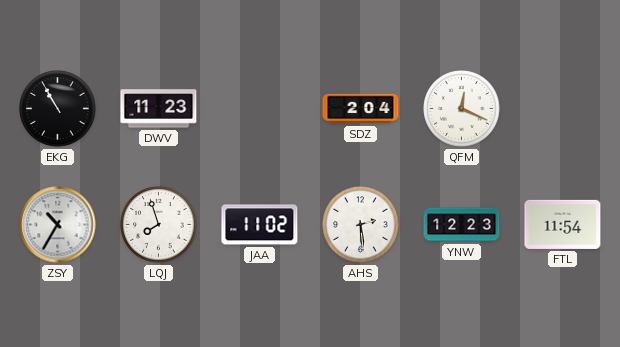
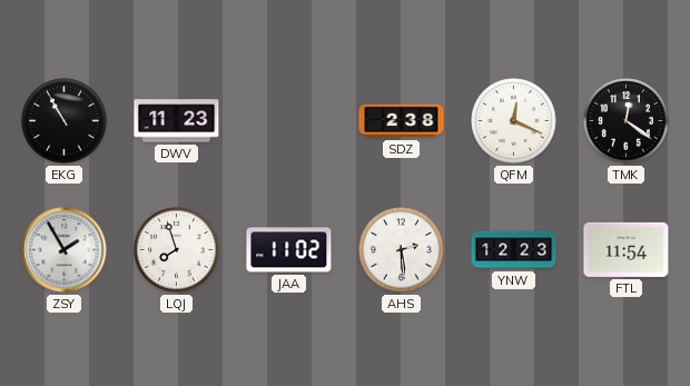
SDZ: 2:04 -> 2:38
TMK: none -> 12:21
ZSY: 10:35 -> 1:55
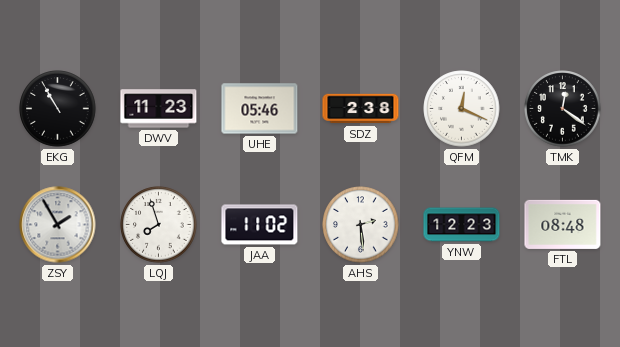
UHE: none -> 05:46
FTL: 11:54 -> 08:48
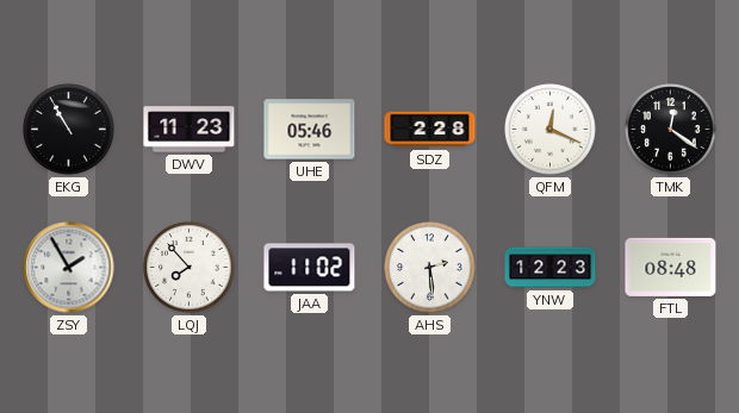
SDZ: 2:38 -> 2:28
LQJ: 7:57 -> 7:53
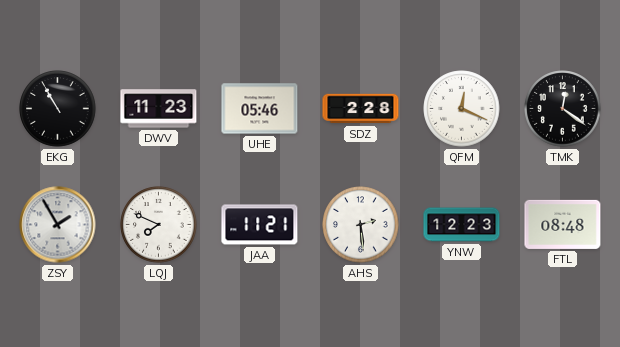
LQJ: 7:53 -> 7:49
JAA: 11:02 -> 11:21
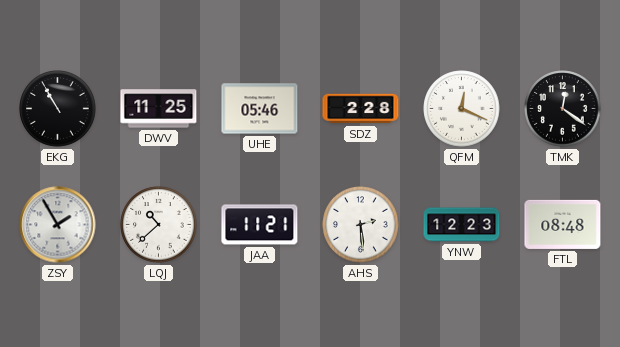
DWV: 11:23 -> 11:25
LQJ: 7:49 -> 10:38
